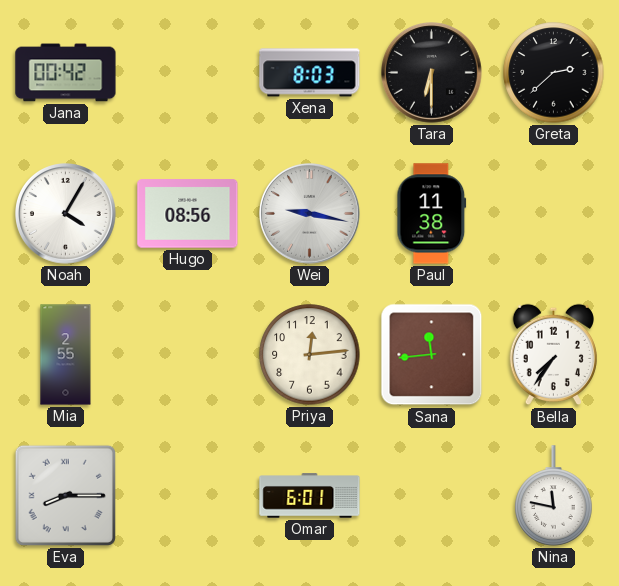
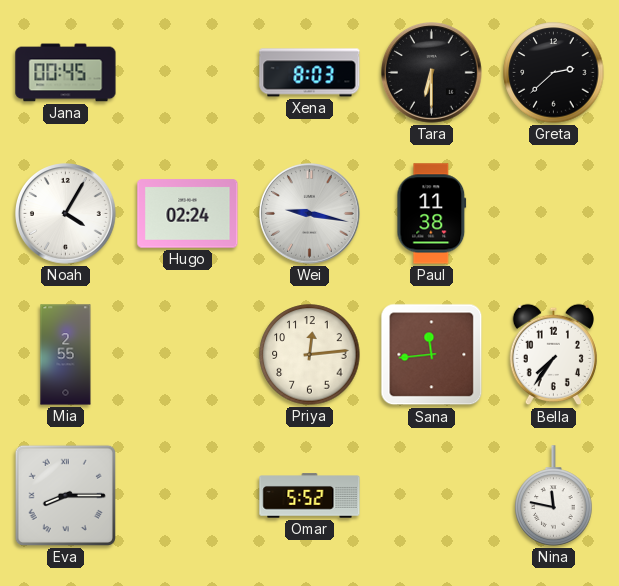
Jana: 00:42 -> 00:45
Hugo: 08:56 -> 02:24
Omar: 6:01 -> 5:52
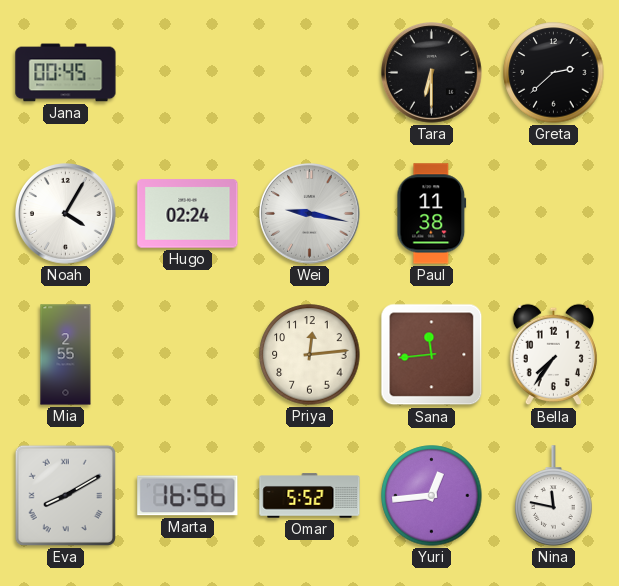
Xena: 8:03 -> none
Eva: 8:15 -> 8:10
Marta: none -> 16:56
Yuri: none -> 12:44
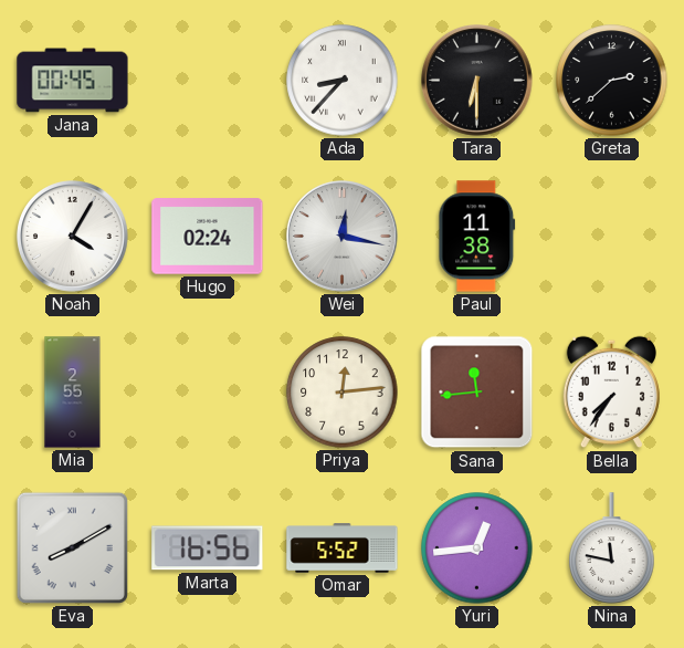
Ada: none -> 8:37
Wei: 9:17 -> 12:17
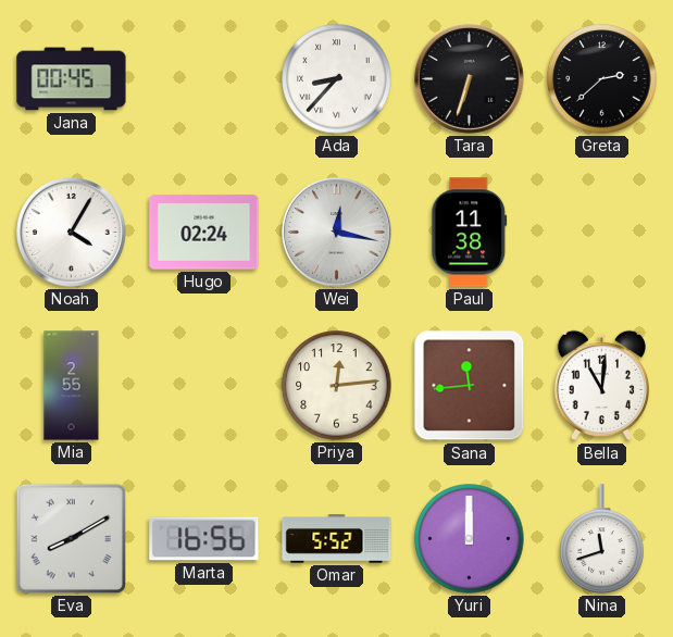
Tara: 6:30 -> 6:33
Bella: 7:36 -> 11:01
Yuri: 12:44 -> 12:00
Nina: 11:47 -> 11:42
